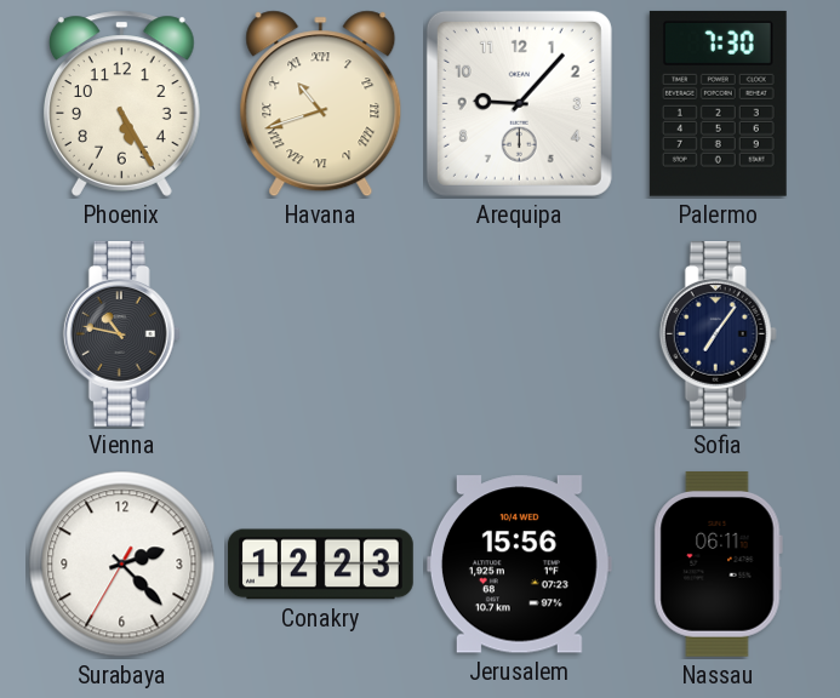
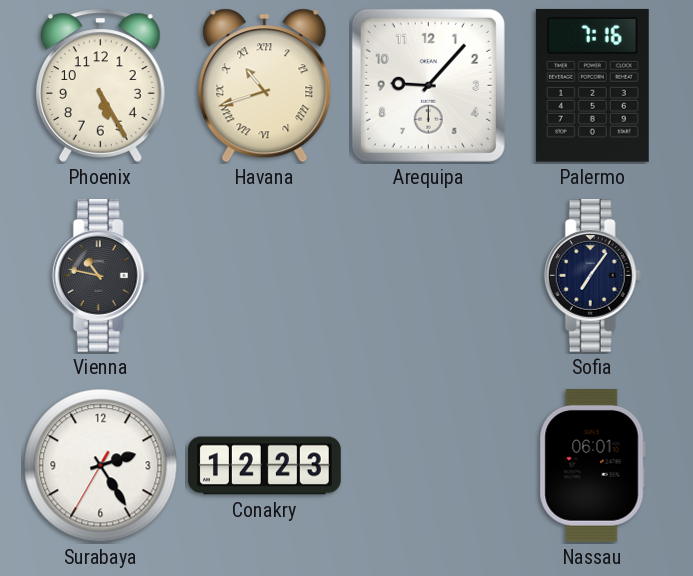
Palermo: 7:30 -> 7:16
Surabaya: 2:22 -> 2:24
Jerusalem: 15:56 -> none
Nassau: 06:11 -> 06:01
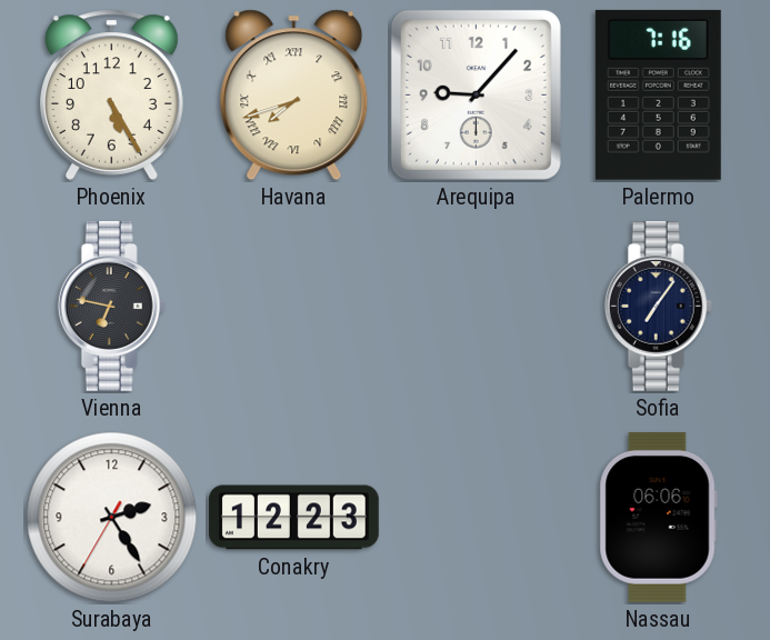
Havana: 10:42 -> 7:42
Vienna: 10:47 -> 6:47
Nassau: 06:01 -> 06:06
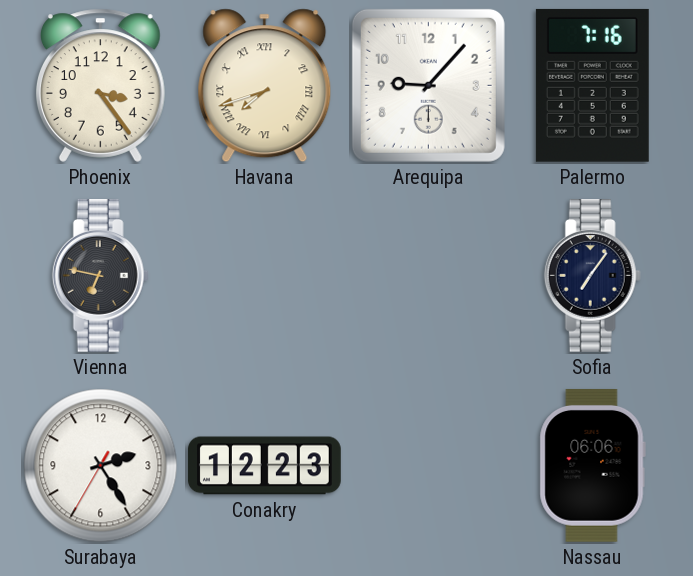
Phoenix: 5:25 -> 3:24
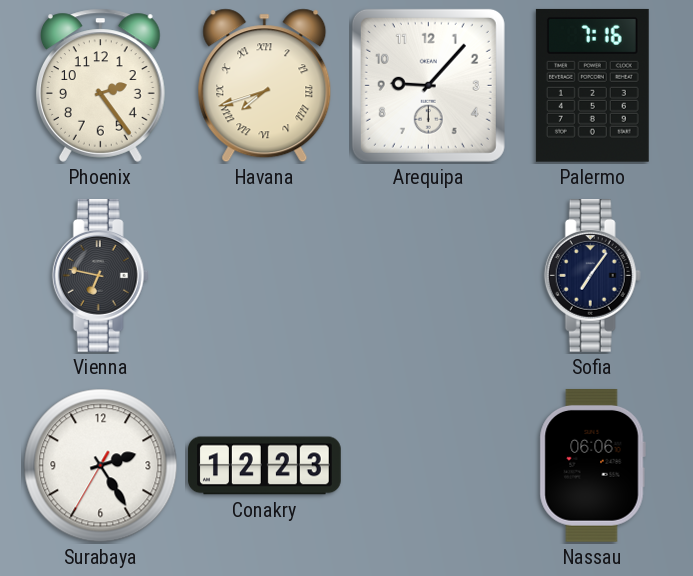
Phoenix: 3:24 -> 2:24
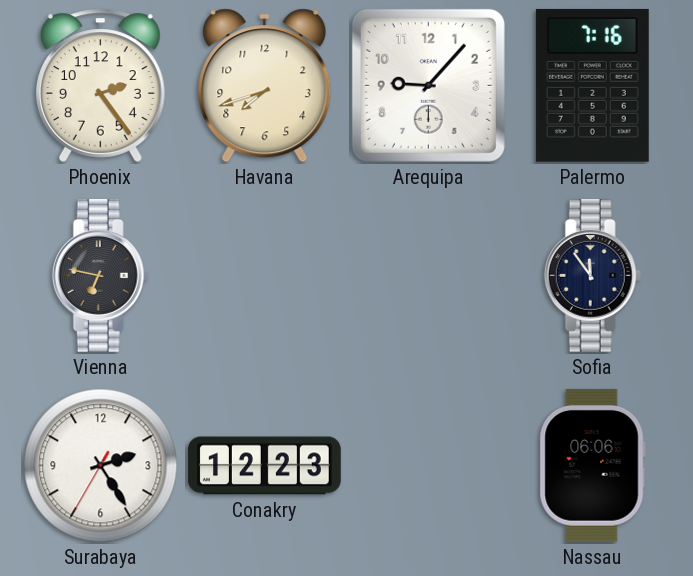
Havana numerals: Roman -> Arabic
Sofia: 7:06 -> 11:54
